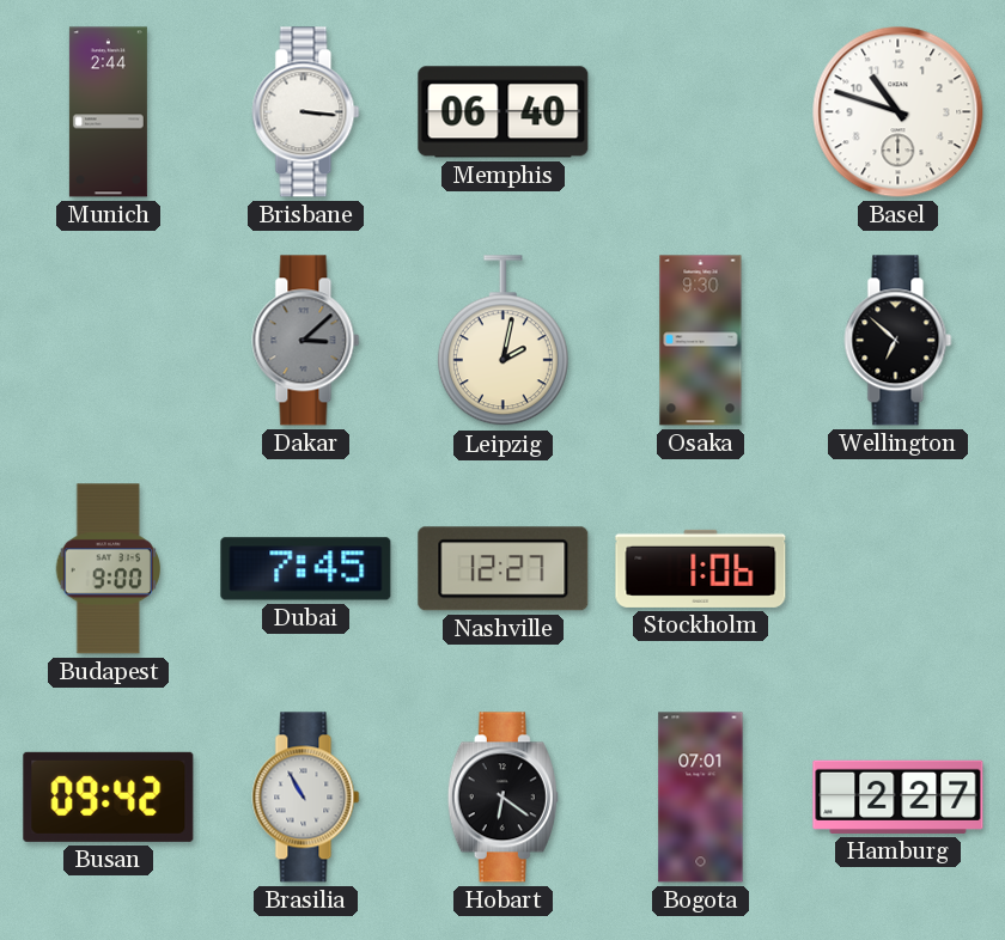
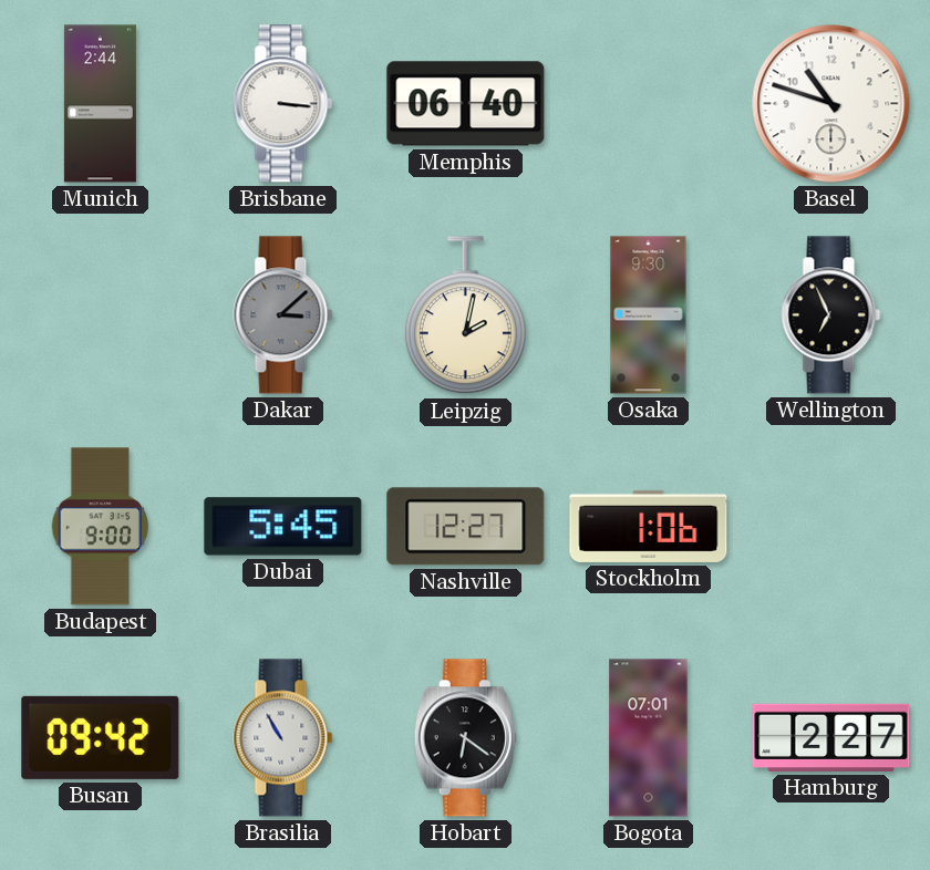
Wellington: 6:52 -> 6:56
Dubai: 7:45 -> 5:45
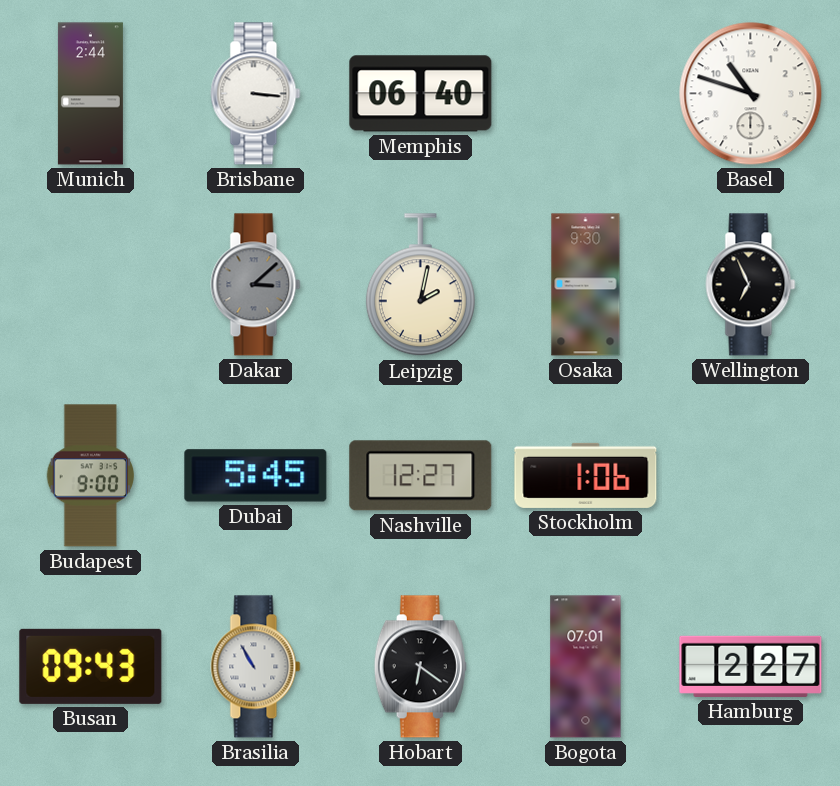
Busan: 09:42 -> 09:43
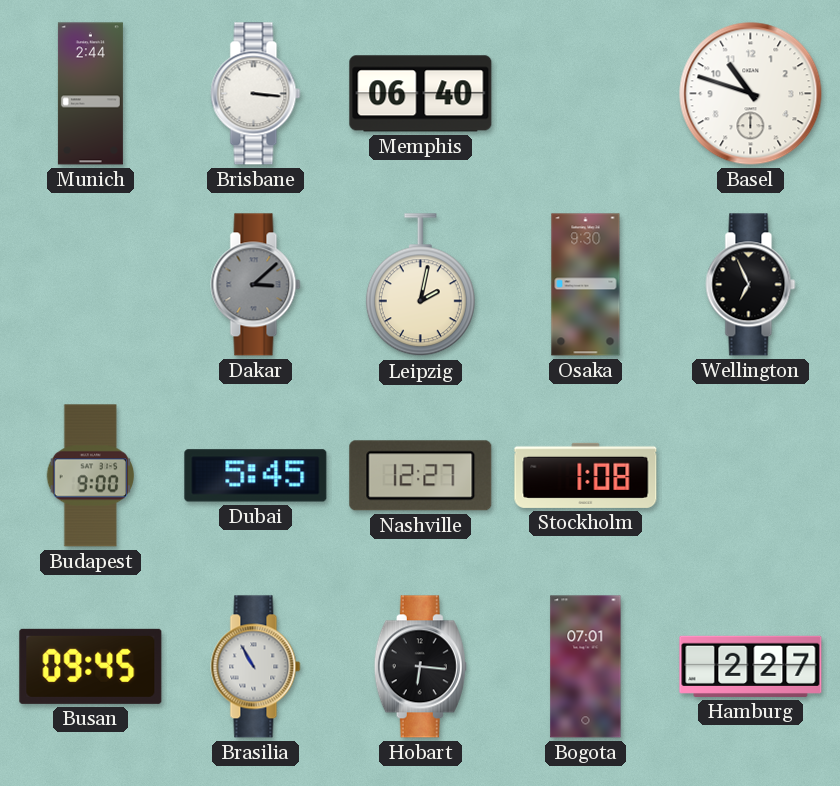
Stockholm: 1:06 -> 1:08
Busan: 09:43 -> 09:45
Hobart: 6:21 -> 6:16
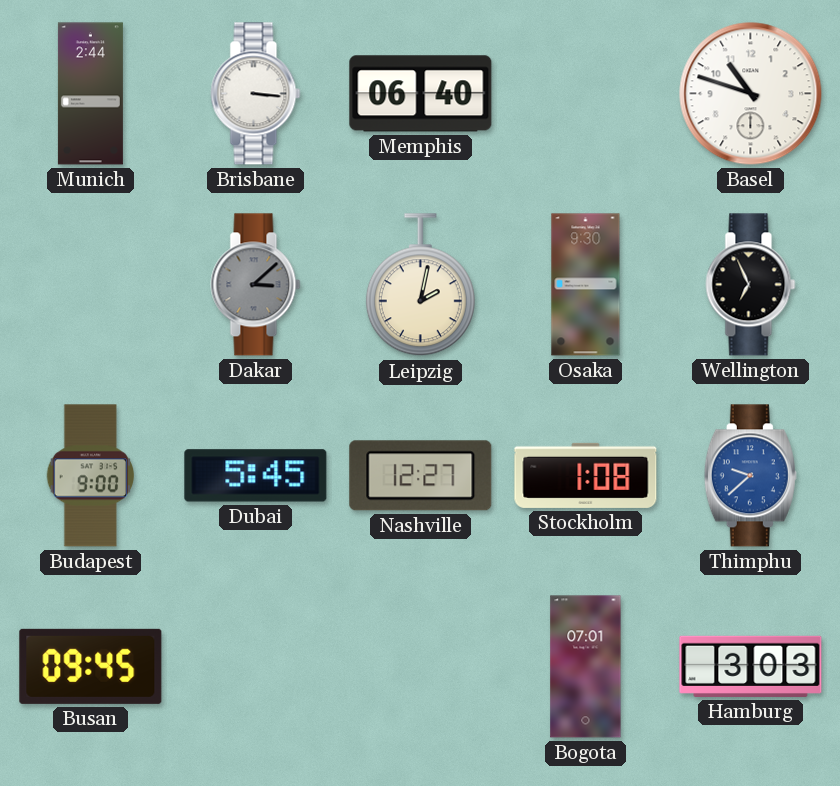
Thimphu: none -> 9:38
Brasilia: 10:55 -> none
Hobart: 6:16 -> none
Hamburg: 2:27 -> 3:03
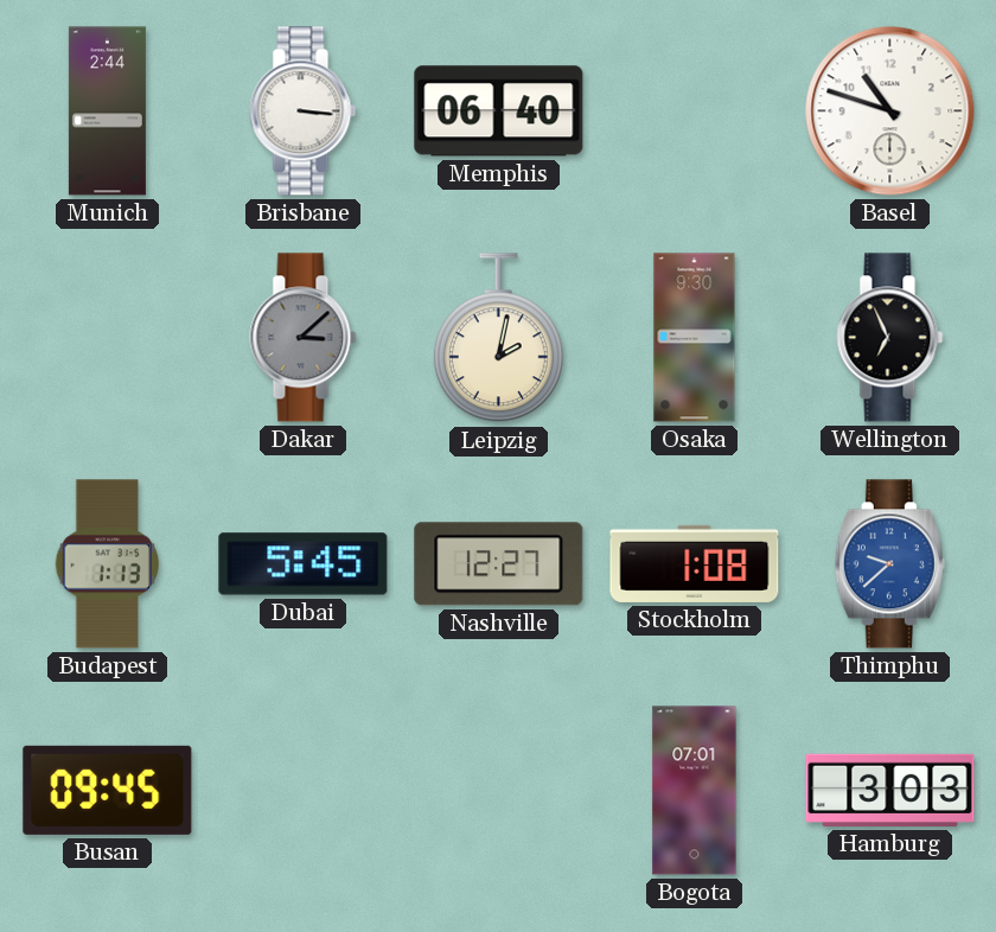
Budapest: 9:00 -> 1:13
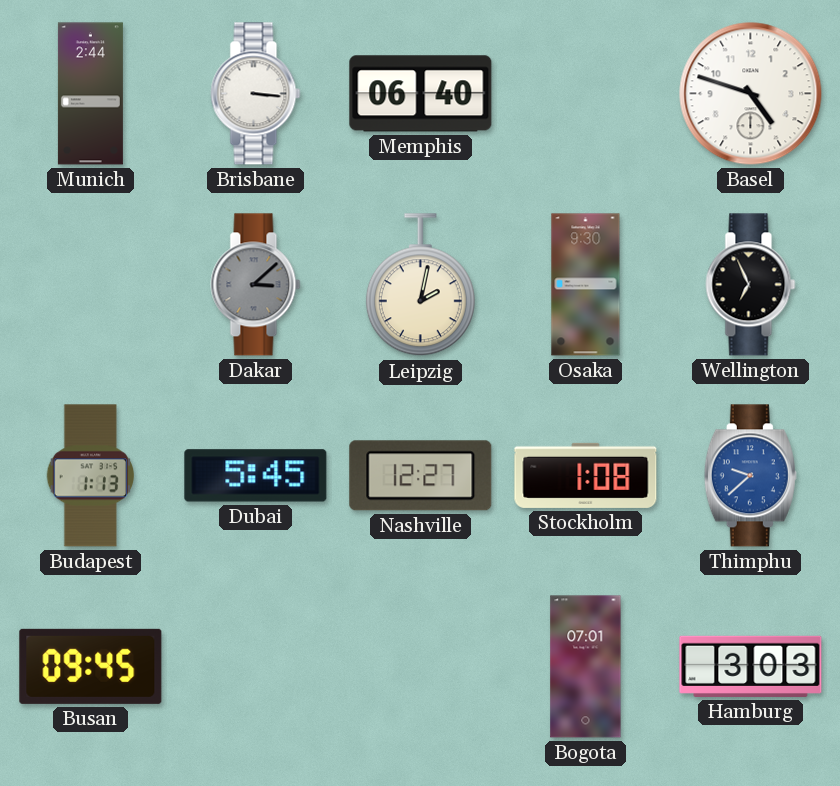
Basel: 10:48 -> 4:48
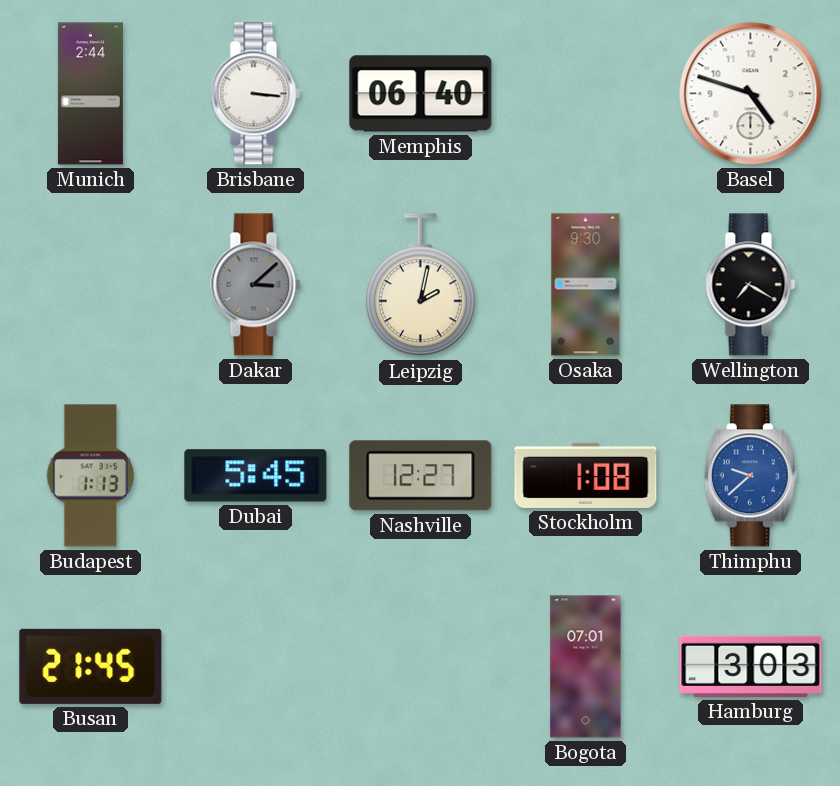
Wellington: 6:56 -> 7:20
Busan: 09:45 -> 21:45
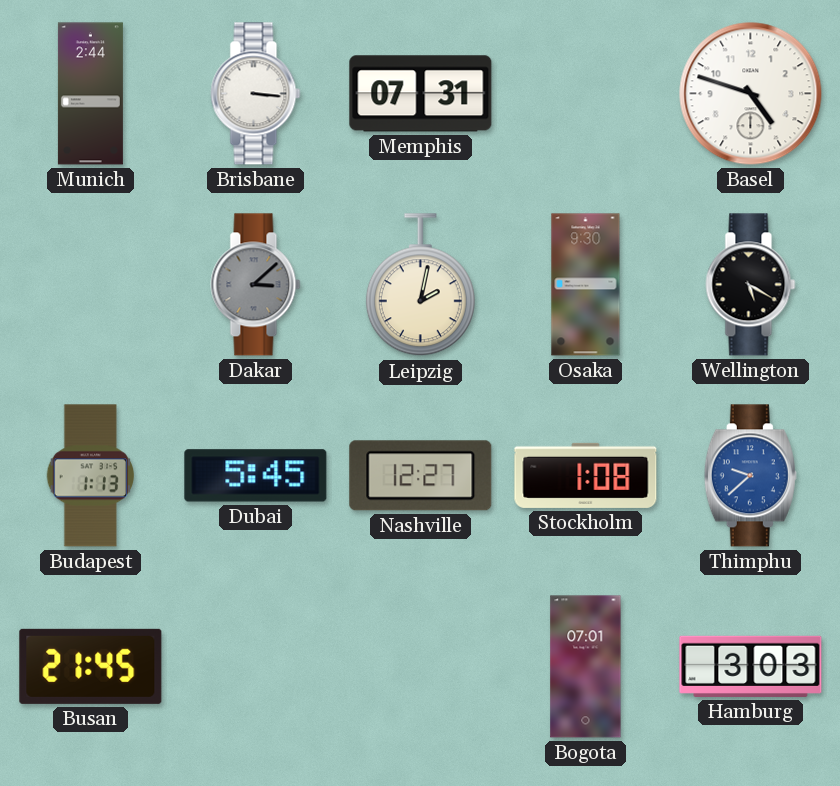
Memphis: 06:40 -> 07:31
Wellington: 7:20 -> 5:20
